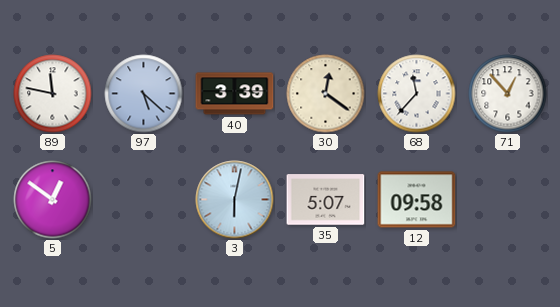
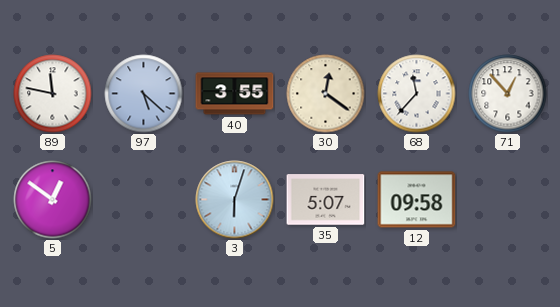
40: 3:39 -> 3:55
3: 6:02 -> 6:03
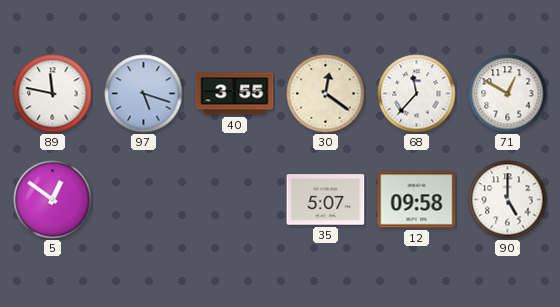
97: 5:22 -> 5:18
71: 12:53 -> 12:50
3: 6:03 -> none
90: none -> 5:00
